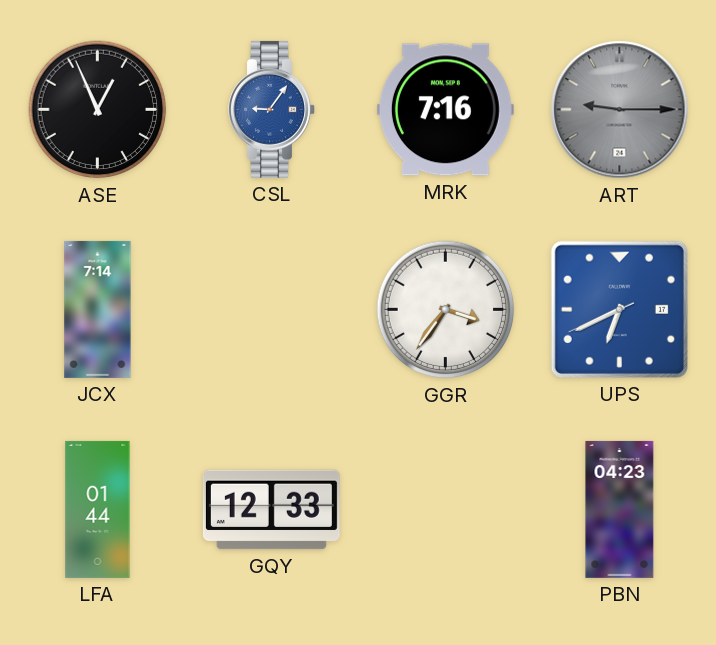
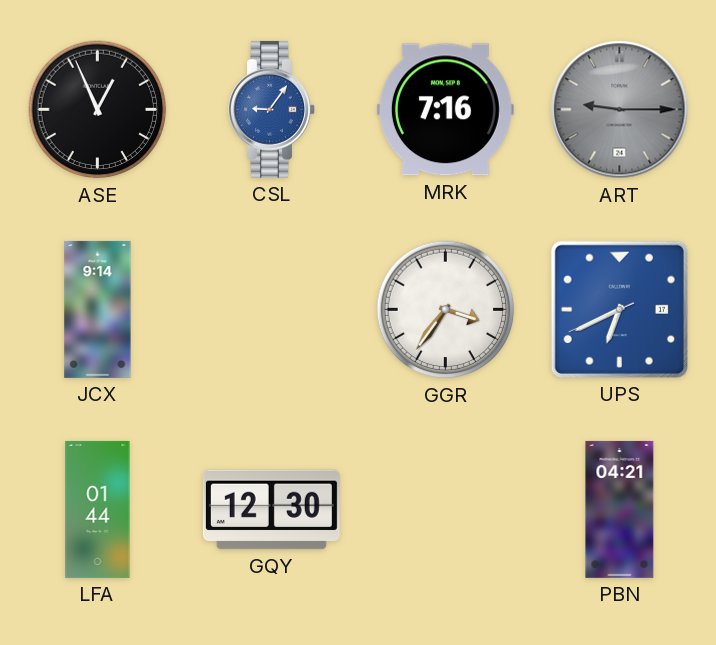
JCX: 7:14 -> 9:14
GQY: 12:33 -> 12:30
PBN: 04:23 -> 04:21
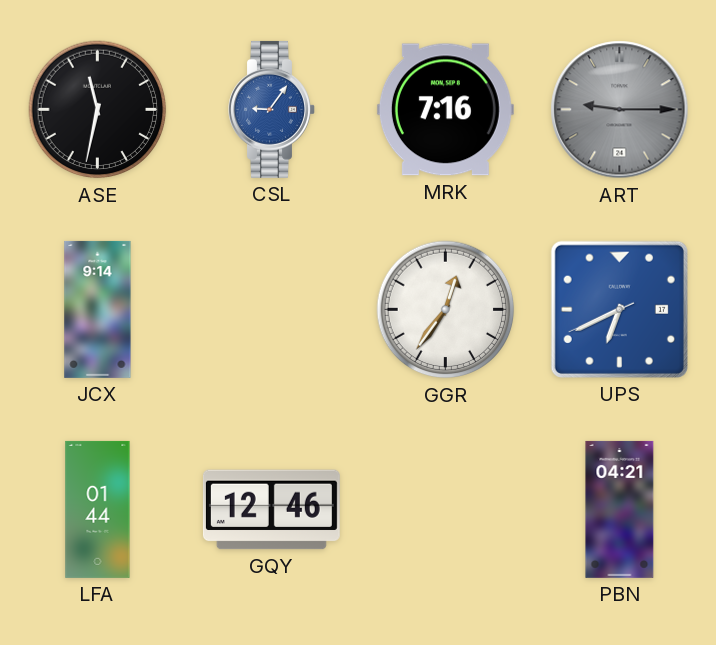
ASE: 12:56 -> 11:32
GGR: 3:36 -> 12:36
GQY: 12:30 -> 12:46
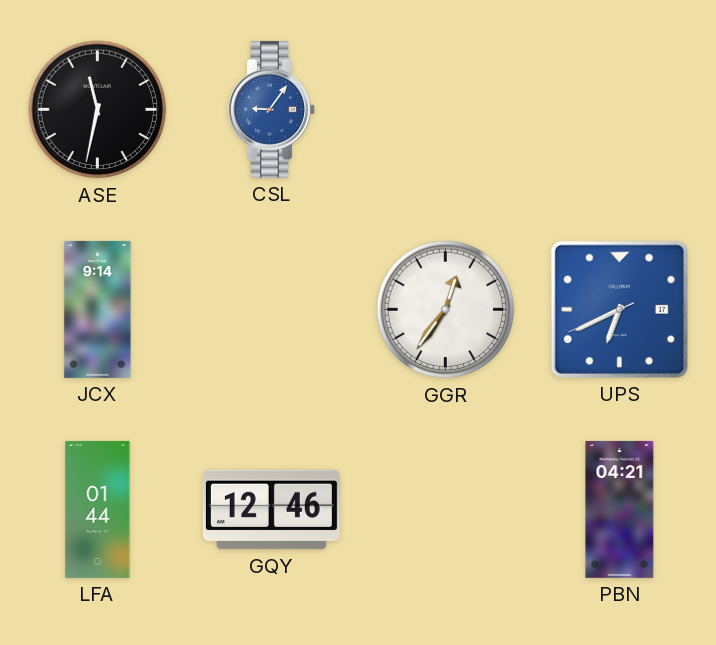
MRK: 7:16 -> none
ART: 9:15 -> none
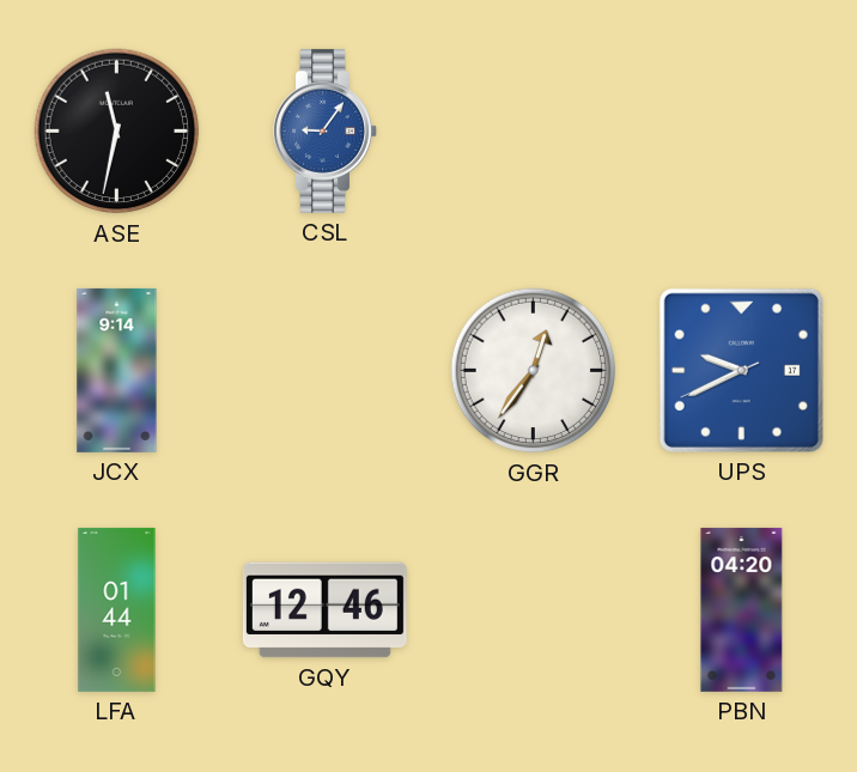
UPS: 6:40 -> 9:40
PBN: 04:21 -> 04:20
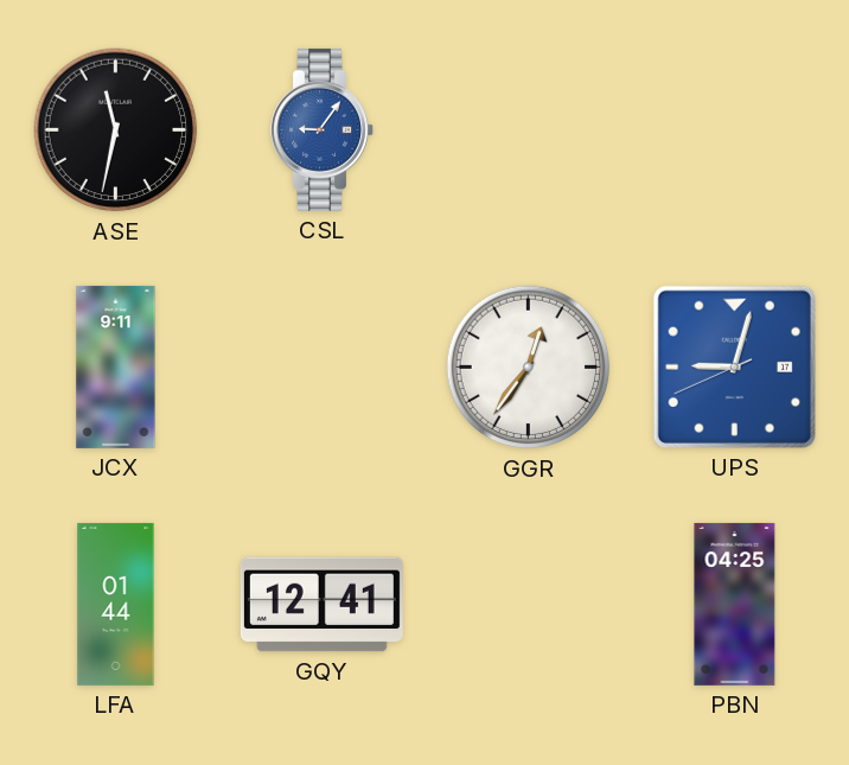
JCX: 9:14 -> 9:11
UPS: 9:40 -> 9:02
GQY: 12:46 -> 12:41
PBN: 04:20 -> 04:25
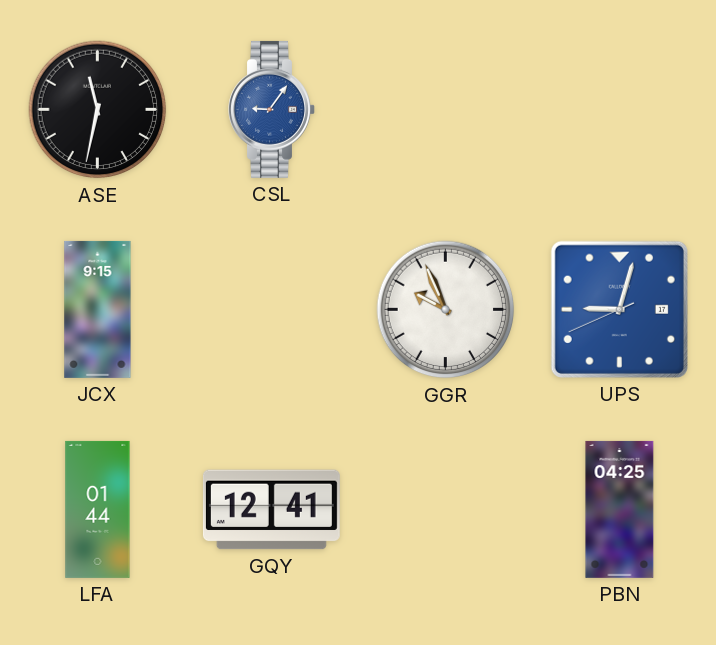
JCX: 9:11 -> 9:15
GGR: 12:36 -> 9:56
